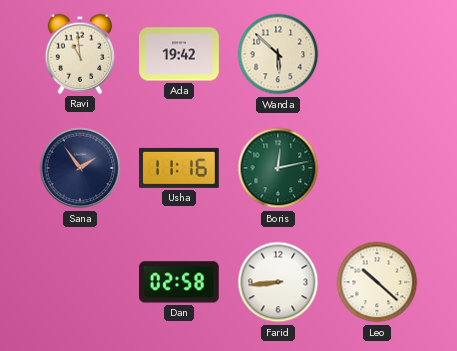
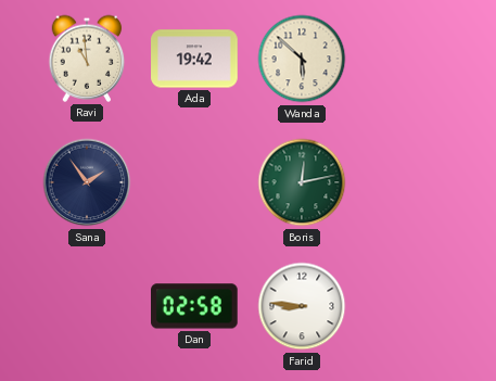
Usha: 11:16 -> none
Farid: 8:44 -> 8:46
Leo: 10:22 -> none
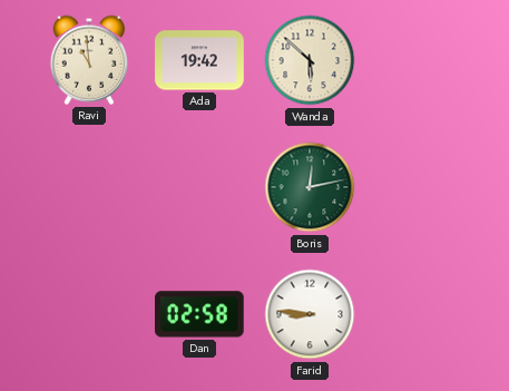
Sana: 1:54 -> none
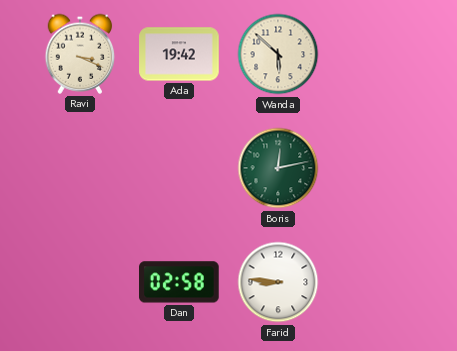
Ravi: 10:59 -> 3:19
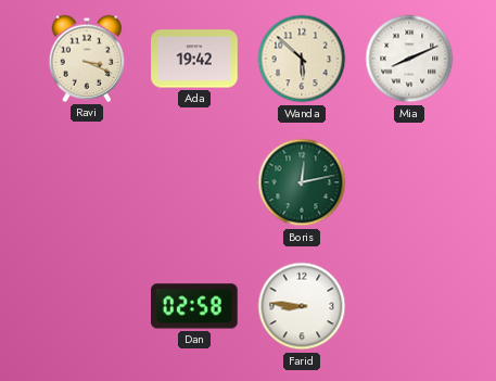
Mia: none -> 8:11
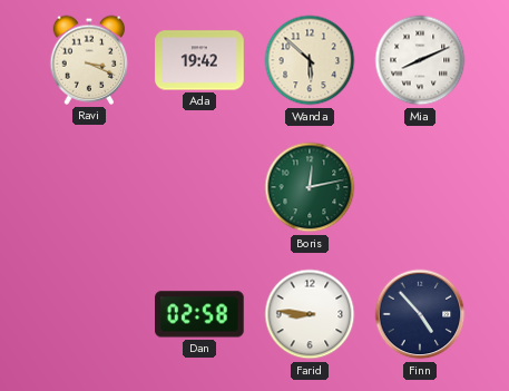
Finn: none -> 4:53
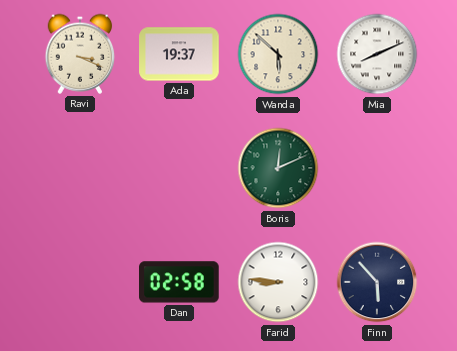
Ada: 19:42 -> 19:37
Boris: 12:13 -> 12:11
Finn: 4:53 -> 5:53
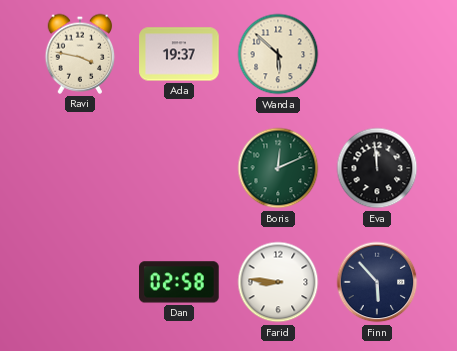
Ravi: 3:19 -> 3:47
Mia: 8:11 -> none
Eva: none -> 11:59
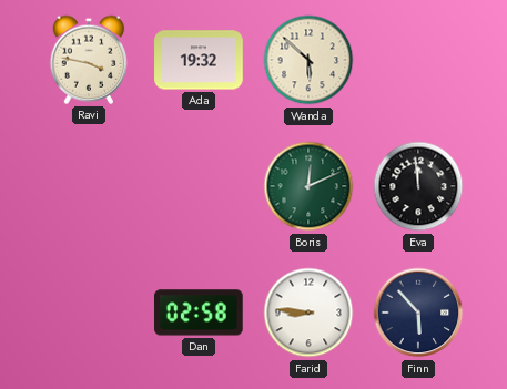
Ada: 19:37 -> 19:32
